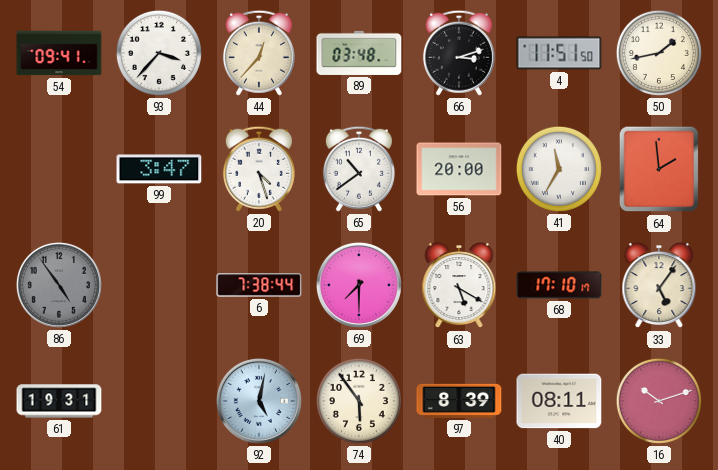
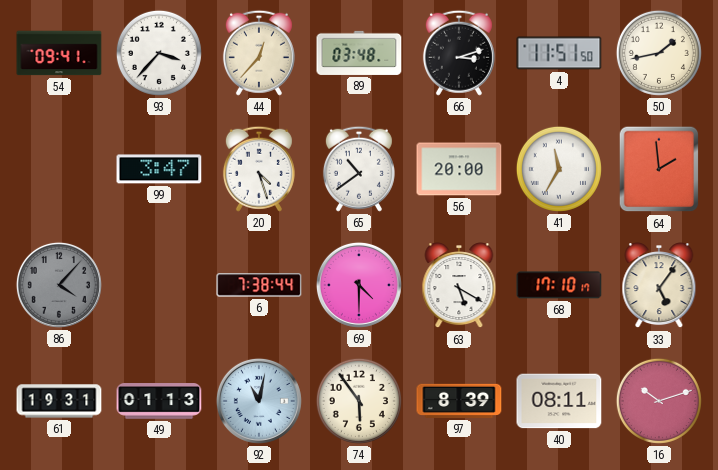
86: 4:54 -> 4:07
69: 7:30 -> 4:30
49: none -> 01:13
92: 5:02 -> 11:02
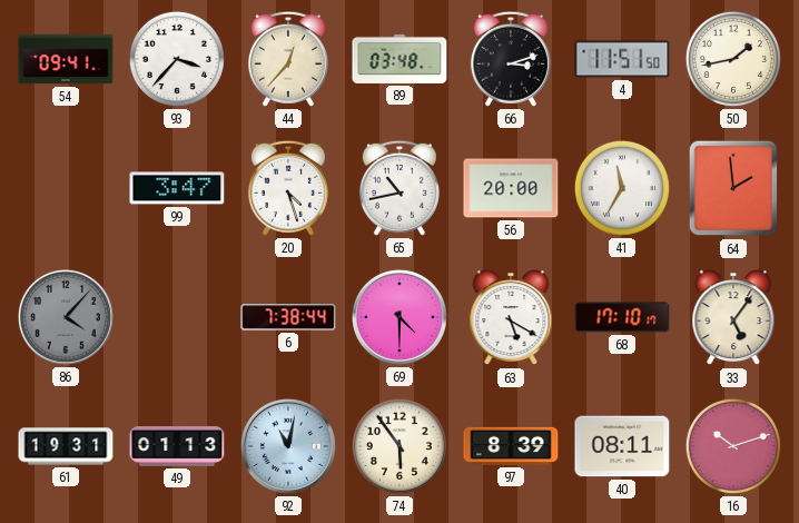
65: 10:39 -> 10:43
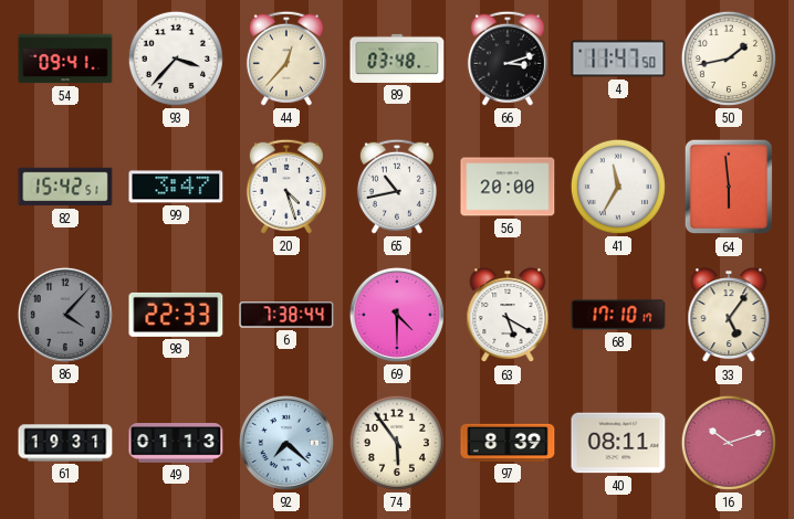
4: 11:51 -> 11:47
82: none -> 15:42
64: 1:59 -> 5:59
98: none -> 22:33
92: 11:02 -> 7:22
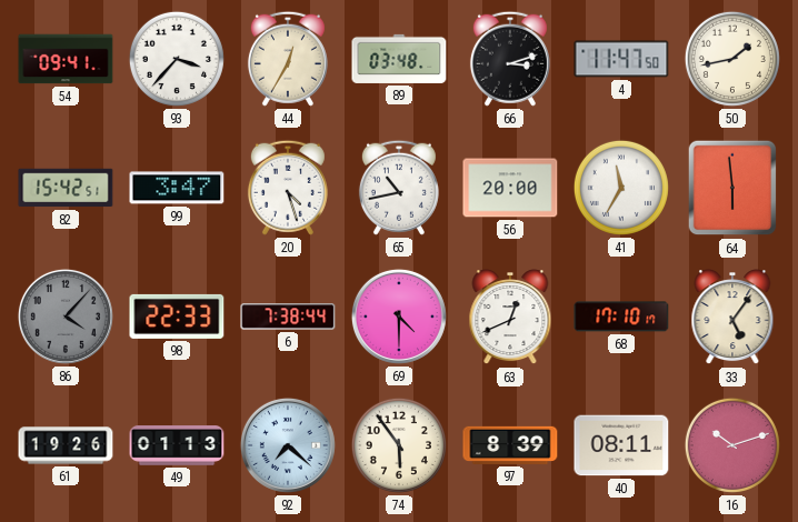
44: 12:37 -> 12:35
63: 5:20 -> 12:41
61: 19:31 -> 19:26
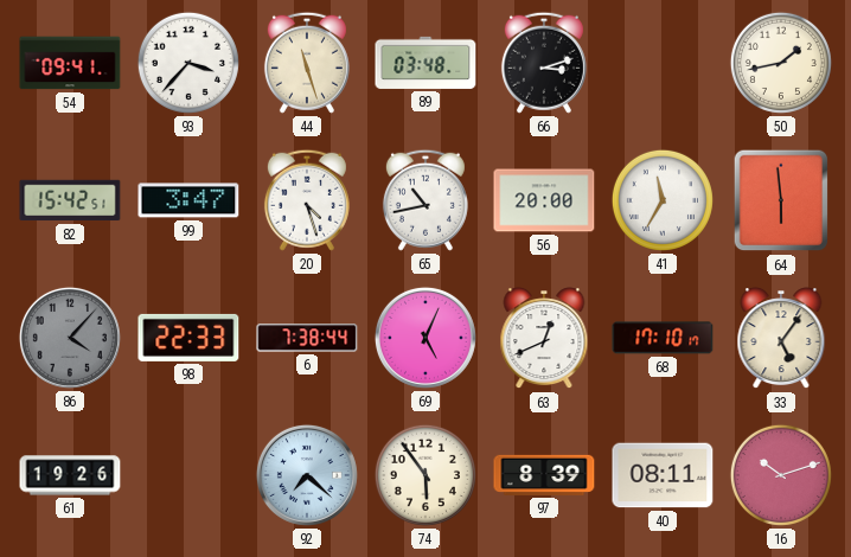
44: 12:35 -> 11:27
4: 11:47 -> none
69: 4:30 -> 5:04
49: 01:13 -> none
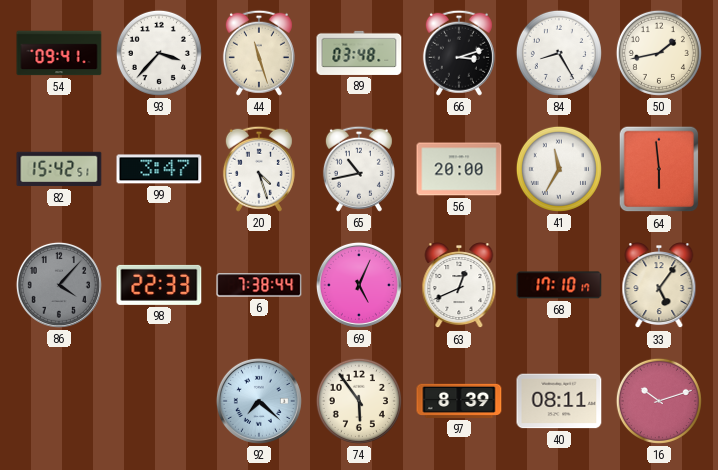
84: none -> 8:25
61: 19:26 -> none
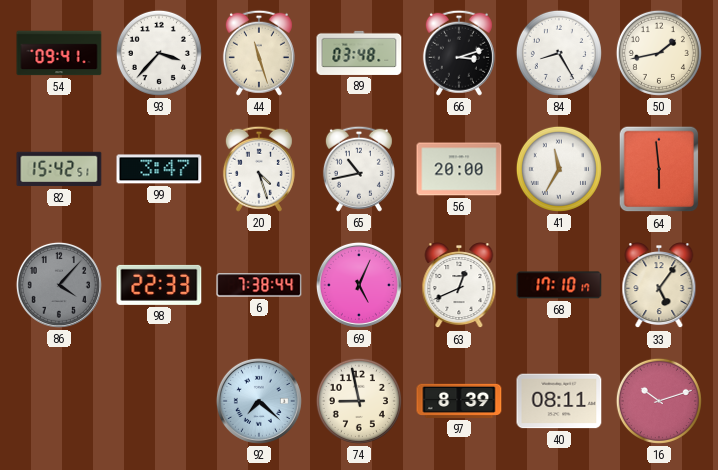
74: 5:54 -> 8:58
